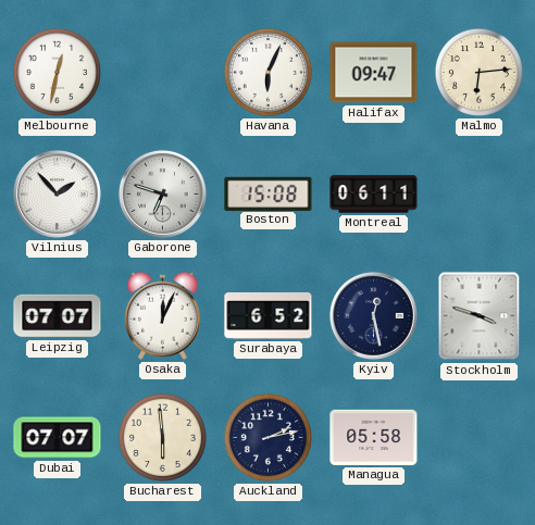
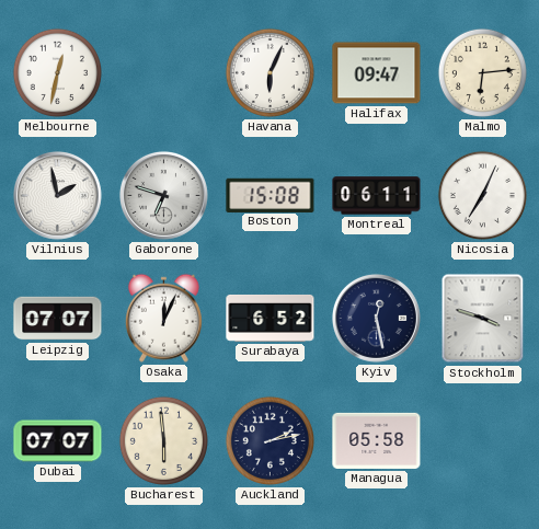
Vilnius: 1:53 -> 1:58
Nicosia: none -> 7:04
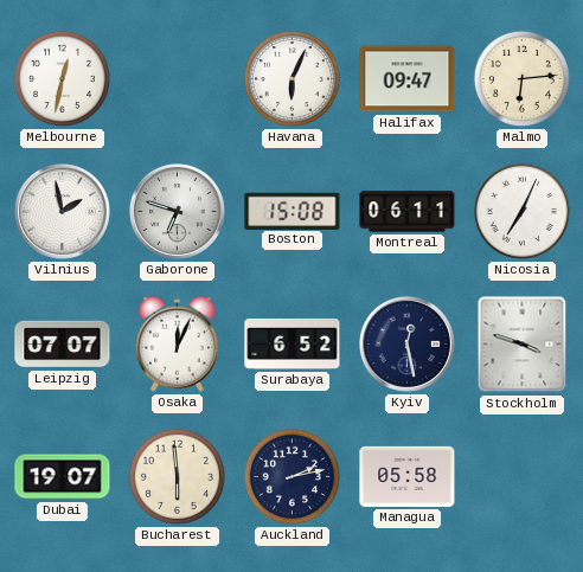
Dubai: 07:07 -> 19:07
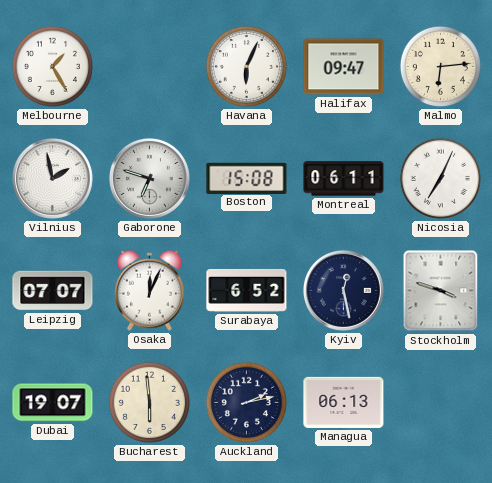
Melbourne: 12:32 -> 1:25
Managua: 05:58 -> 06:13
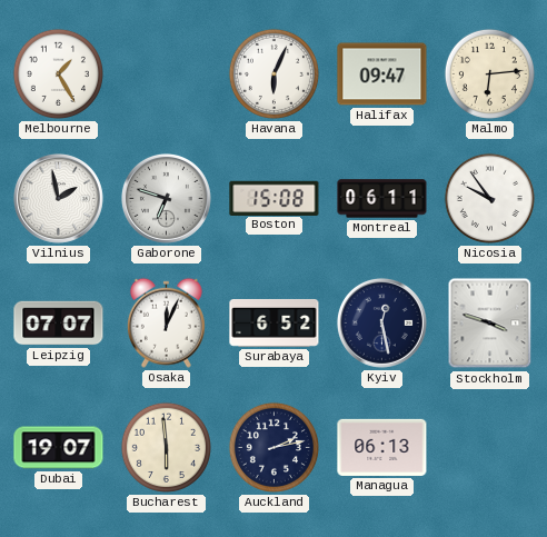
Nicosia: 7:04 -> 9:54
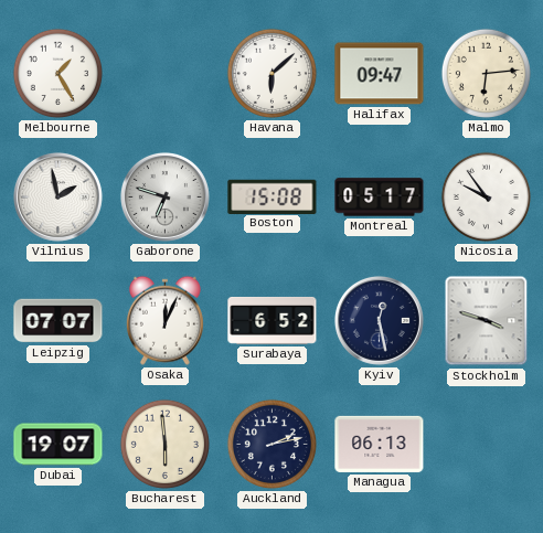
Havana: 6:04 -> 6:08
Montreal: 06:11 -> 05:17
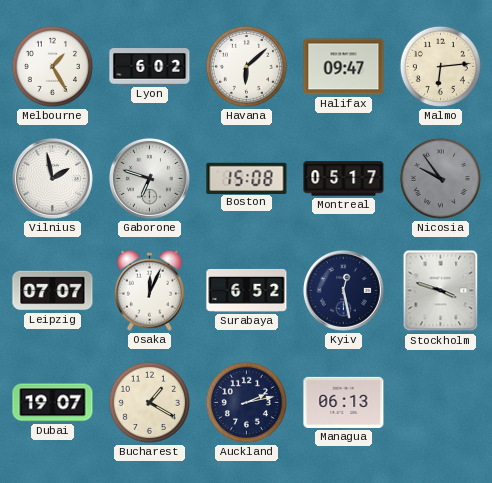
Lyon: none -> 6:02
Nicosia dial: white -> grey
Bucharest: 5:59 -> 1:20
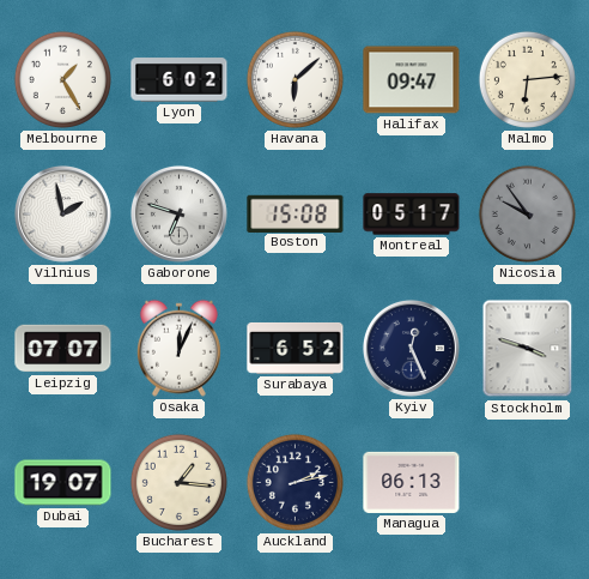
Kyiv: 12:28 -> 12:26
Bucharest: 1:20 -> 1:16
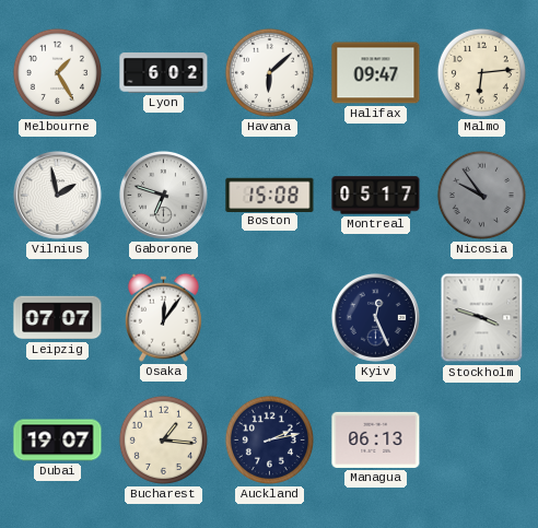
Osaka: 12:04 -> 12:06
Surabaya: 6:52 -> none
